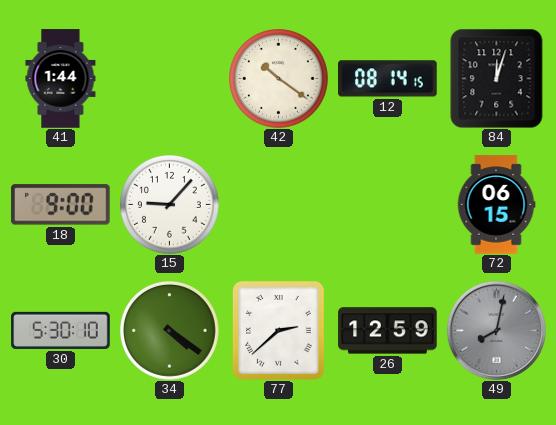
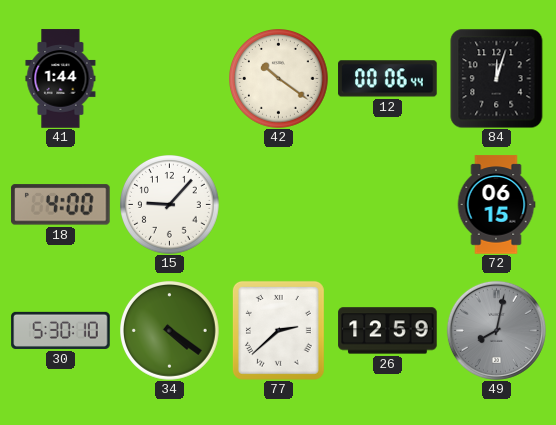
12: 08:14 -> 00:06
18: 9:00 -> 4:00
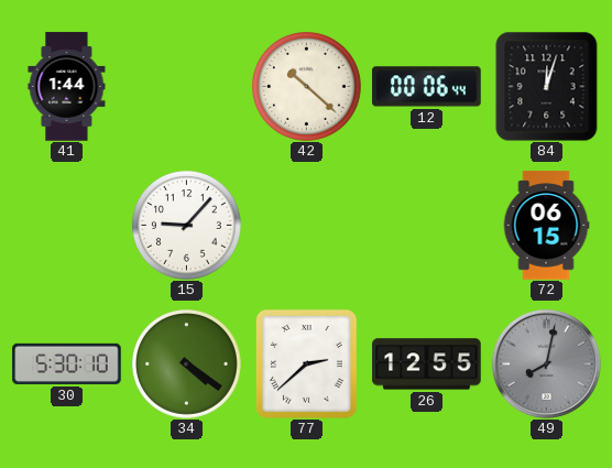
42: 10:21 -> 10:22
18: 4:00 -> none
26: 12:59 -> 12:55
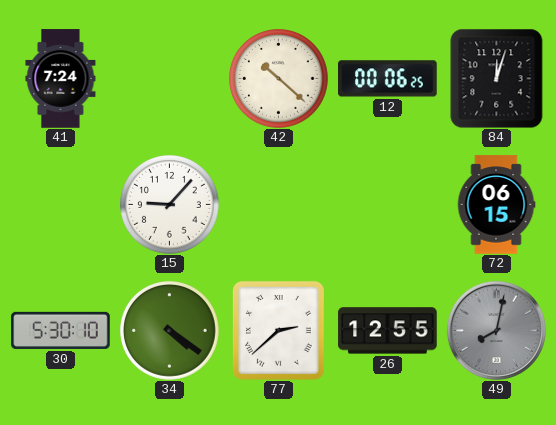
41: 1:44 -> 7:24
12: 00:06:44 -> 00:06:25
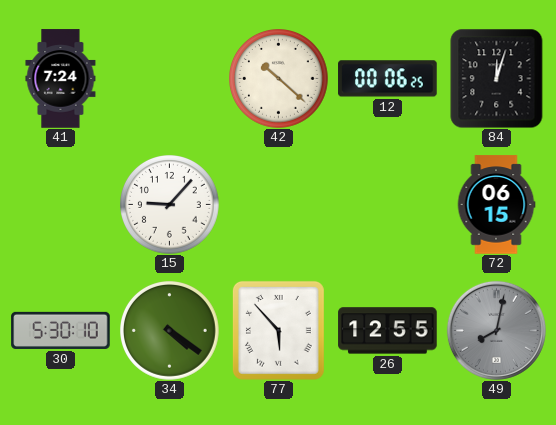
77: 2:38 -> 5:53
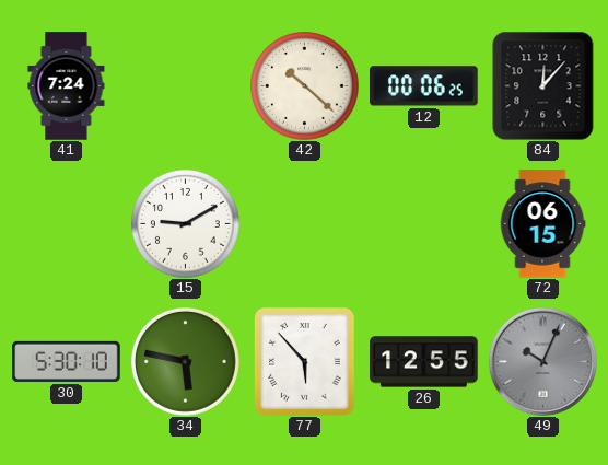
84: 12:03 -> 12:07
15: 9:07 -> 9:10
34: 4:21 -> 5:47
49: 8:02 -> 10:04
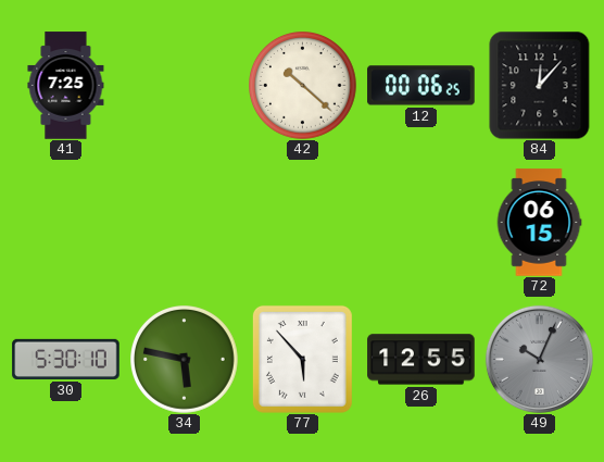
41: 7:24 -> 7:25
15: 9:10 -> none
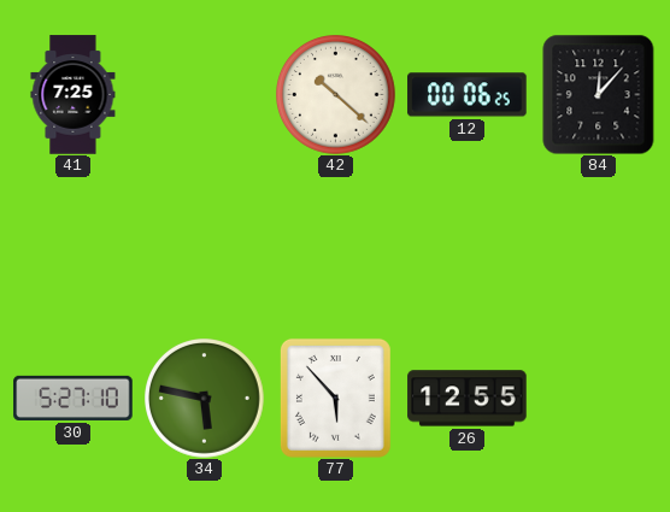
72: 06:15 -> none
30: 5:30 -> 5:27
49: 10:04 -> none
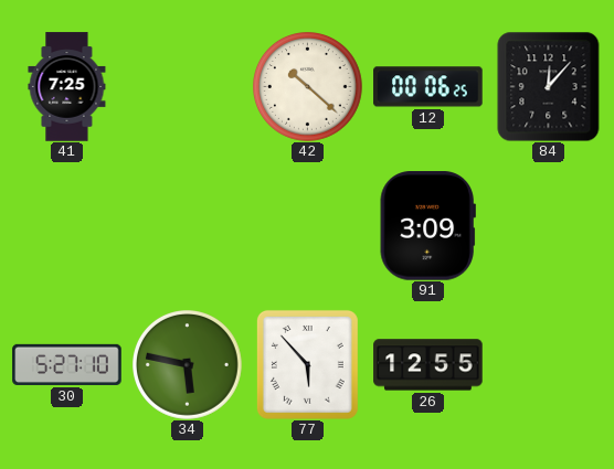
91: none -> 3:09
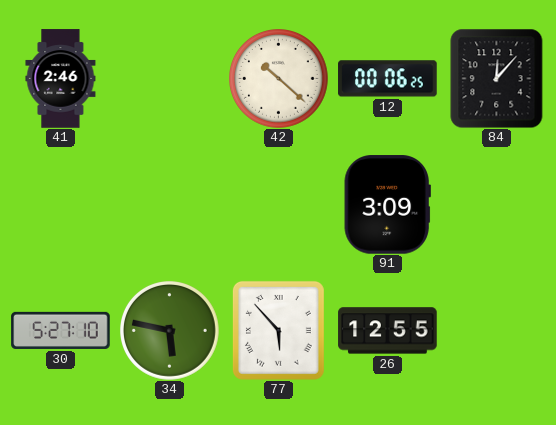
41: 7:25 -> 2:46
